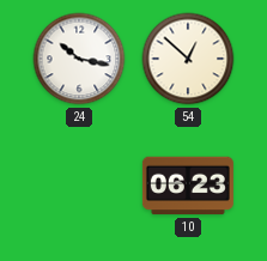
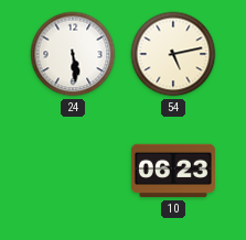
24: 10:17 -> 5:29
54: 12:52 -> 5:13
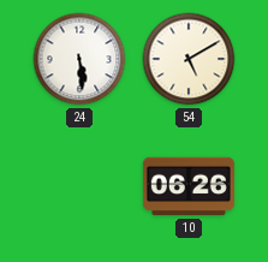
54: 5:13 -> 5:10
10: 06:23 -> 06:26
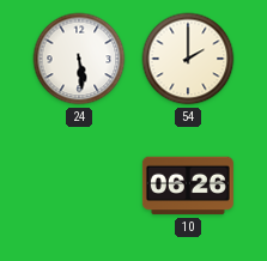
54: 5:10 -> 2:00
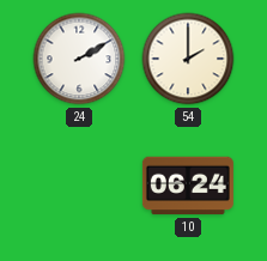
24: 5:29 -> 2:10
10: 06:26 -> 06:24
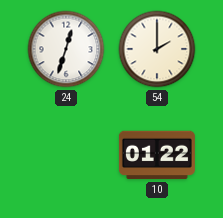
24: 2:10 -> 12:33
10: 06:24 -> 01:22
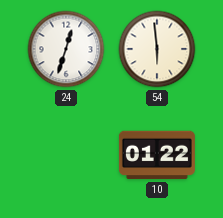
54: 2:00 -> 5:59
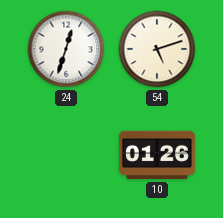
54: 5:59 -> 5:12
10: 01:22 -> 01:26
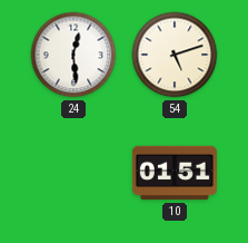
24: 12:33 -> 12:29
10: 01:26 -> 01:51
